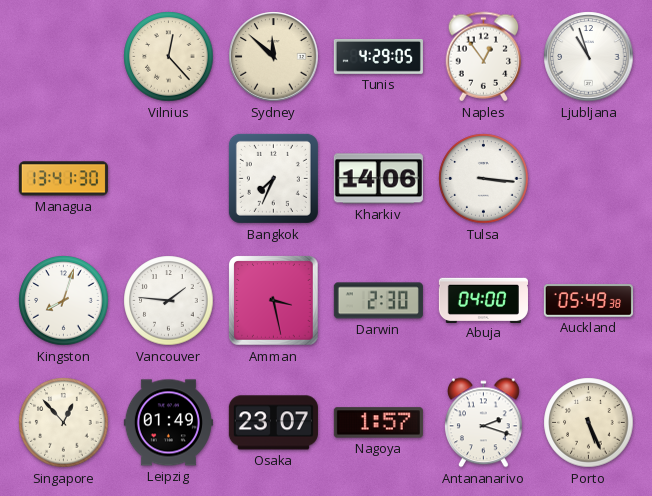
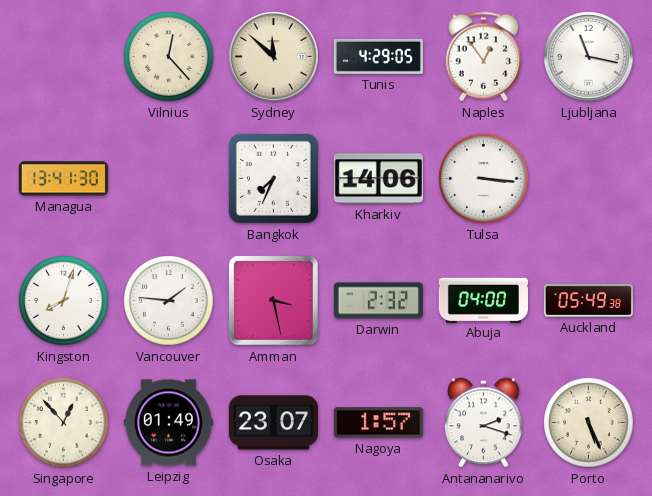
Ljubljana: 10:57 -> 11:17
Darwin: 2:30 -> 2:32
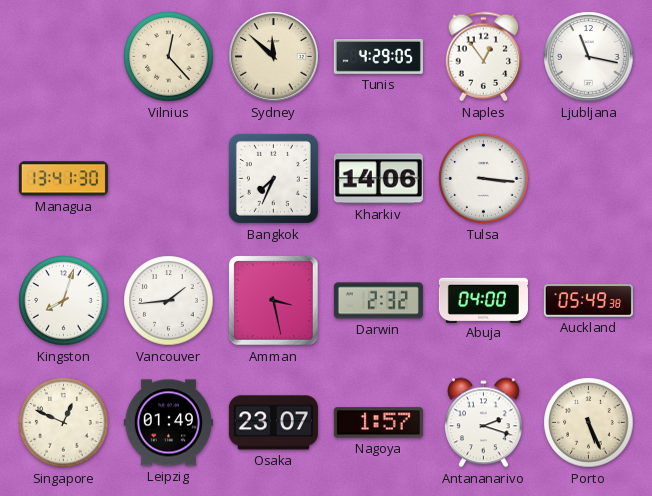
Vancouver: 1:46 -> 1:44
Singapore: 12:53 -> 12:49
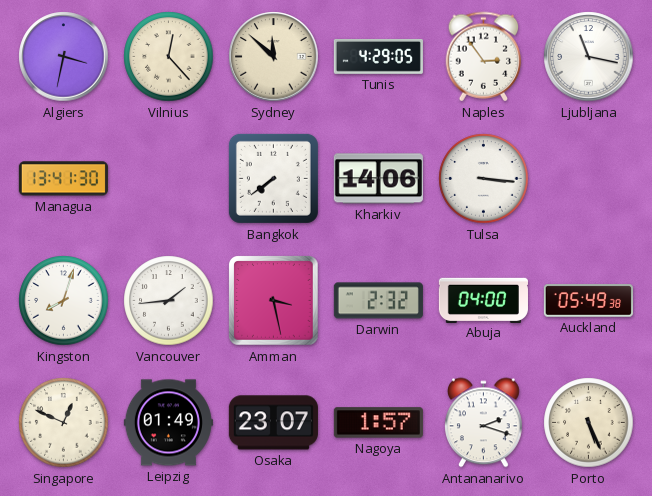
Algiers: none -> 3:32
Naples: 12:54 -> 2:54
Bangkok: 7:34 -> 7:39
